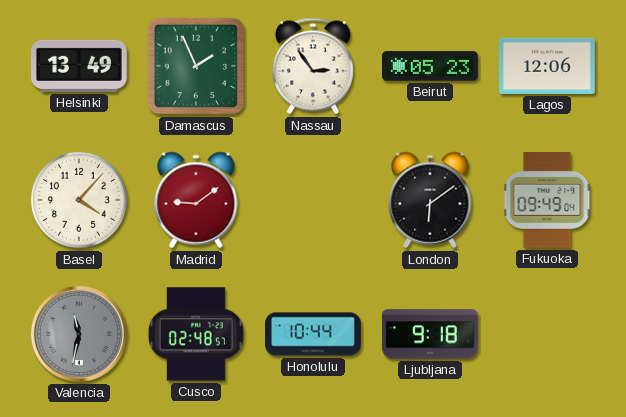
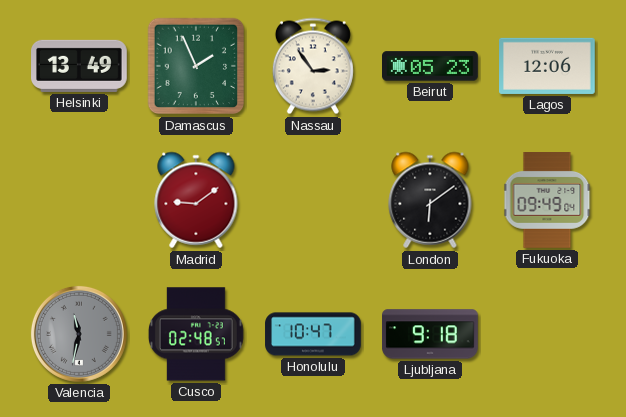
Basel: 4:07 -> none
Honolulu: 10:44 -> 10:47
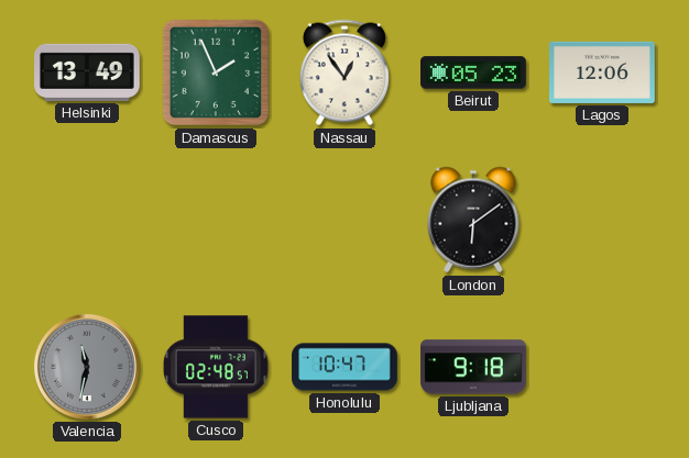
Nassau: 2:54 -> 12:54
Madrid: 9:09 -> none
Fukuoka: 09:49 -> none
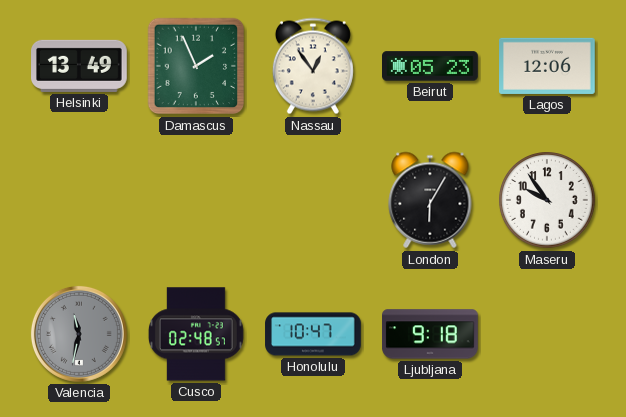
London: 6:09 -> 6:05
Maseru: none -> 9:54
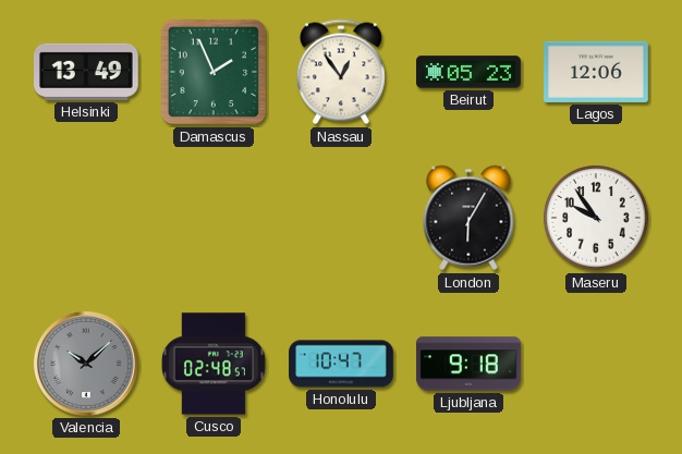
Valencia: 11:32 -> 10:08
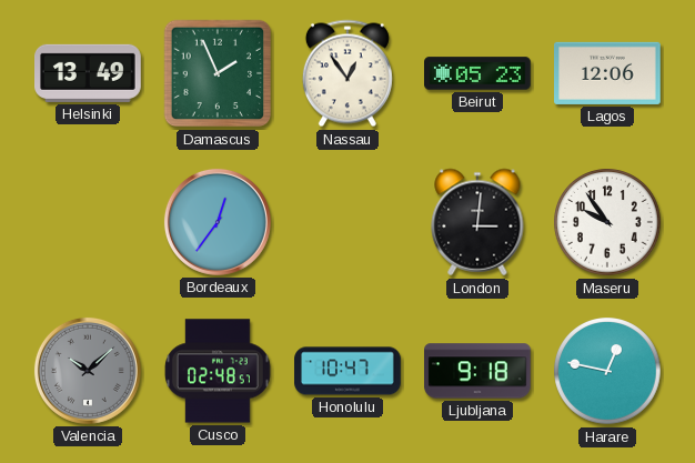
Bordeaux: none -> 12:36
London: 6:05 -> 3:01
Harare: none -> 12:47
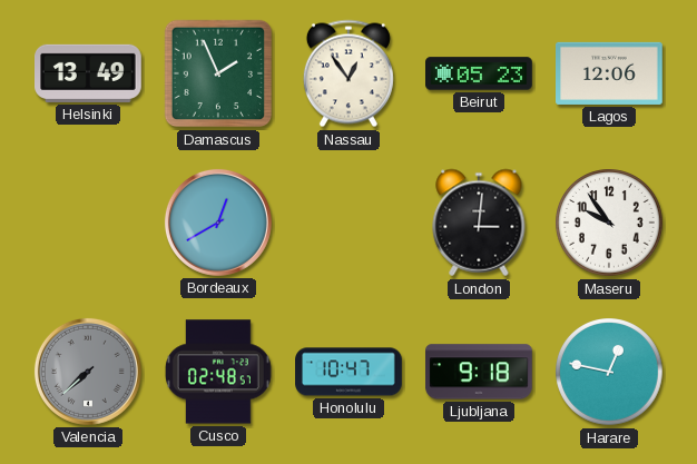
Bordeaux: 12:36 -> 12:40
Valencia: 10:08 -> 7:38
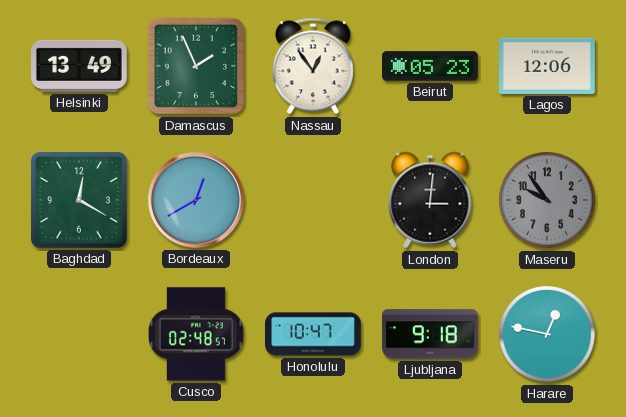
Baghdad: none -> 12:20
Maseru dial: white -> grey
Valencia: 7:38 -> none
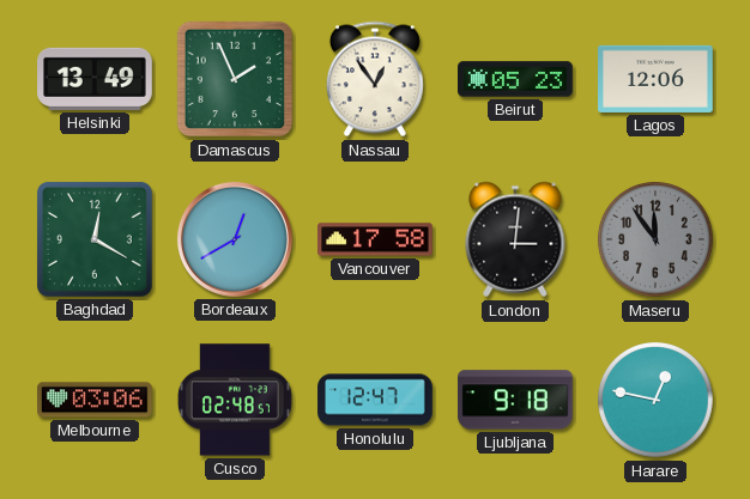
Vancouver: none -> 17:58
Maseru: 9:54 -> 11:54
Melbourne: none -> 03:06
Honolulu: 10:47 -> 12:47
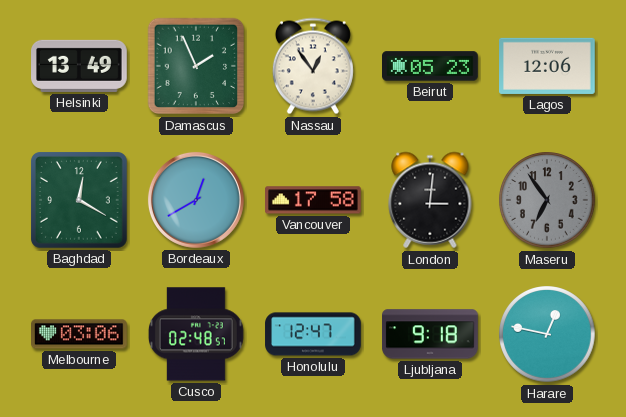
Maseru: 11:54 -> 6:54
